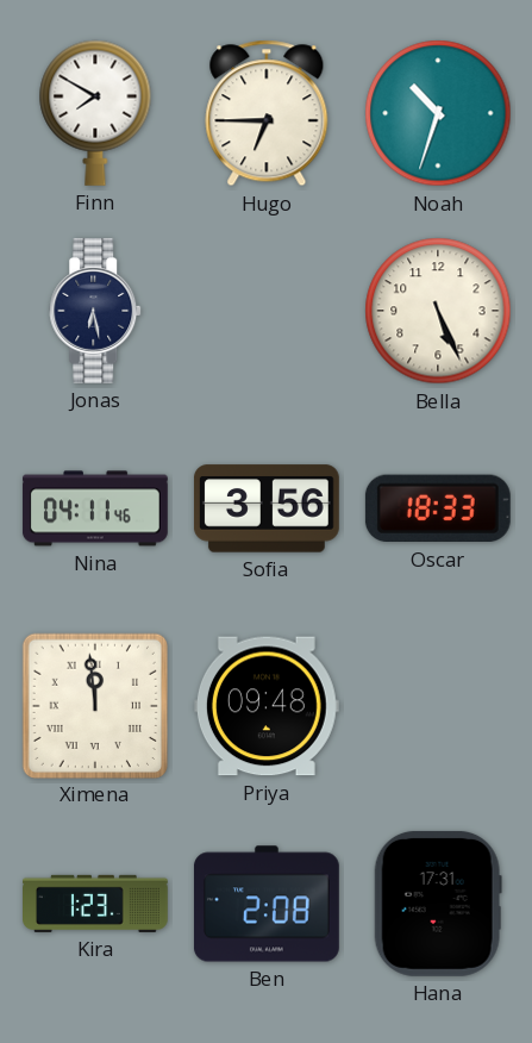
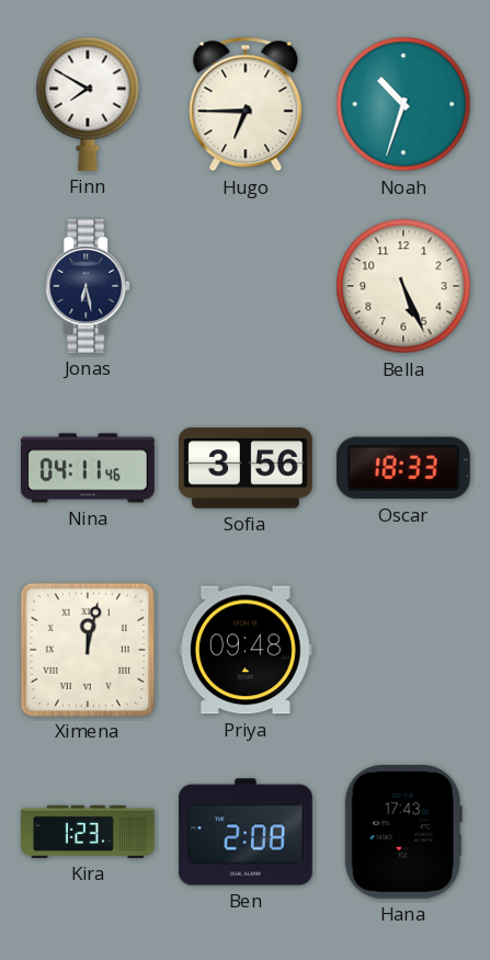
Ximena: 11:59 -> 12:02
Hana: 17:31 -> 17:43
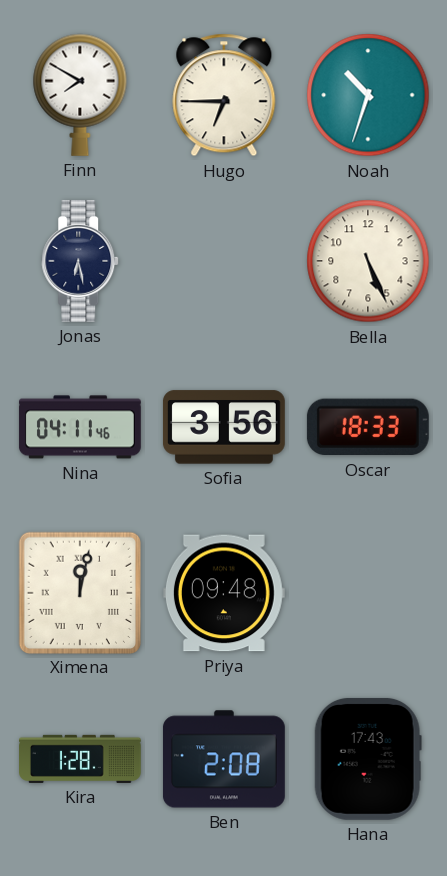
Kira: 1:23 -> 1:28
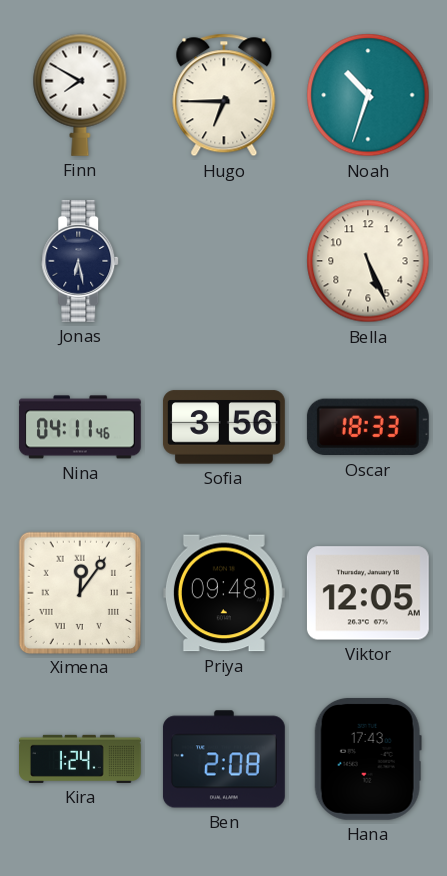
Ximena: 12:02 -> 12:06
Viktor: none -> 12:05
Kira: 1:28 -> 1:24
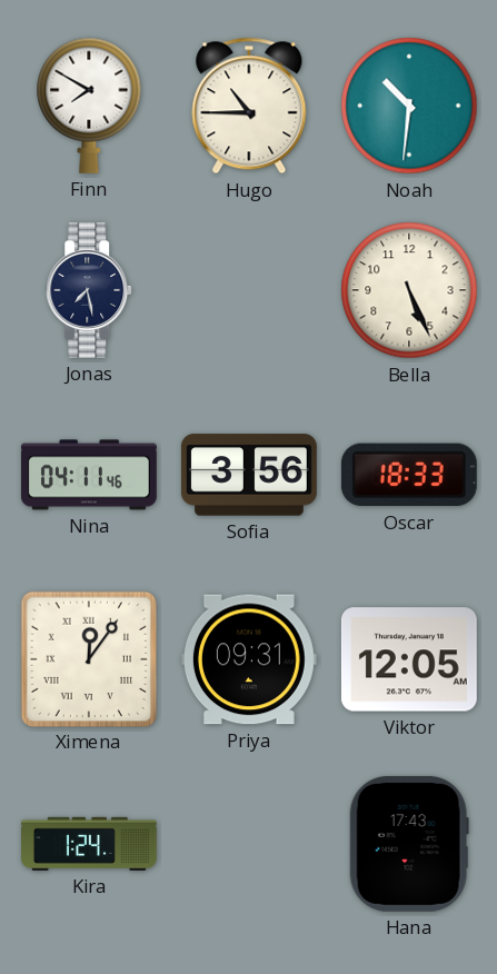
Hugo: 6:45 -> 10:45
Noah: 10:33 -> 10:31
Jonas: 6:28 -> 7:28
Priya: 09:48 -> 09:31
Ben: 2:08 -> none
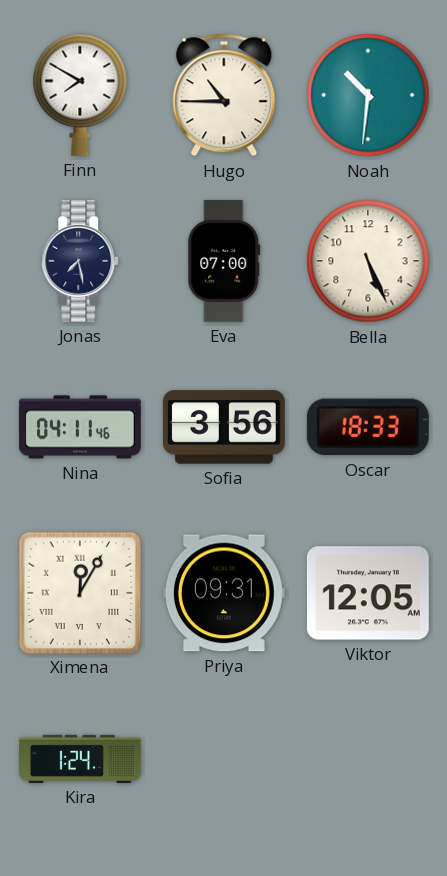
Eva: none -> 07:00
Ximena: 12:06 -> 12:05
Hana: 17:43 -> none
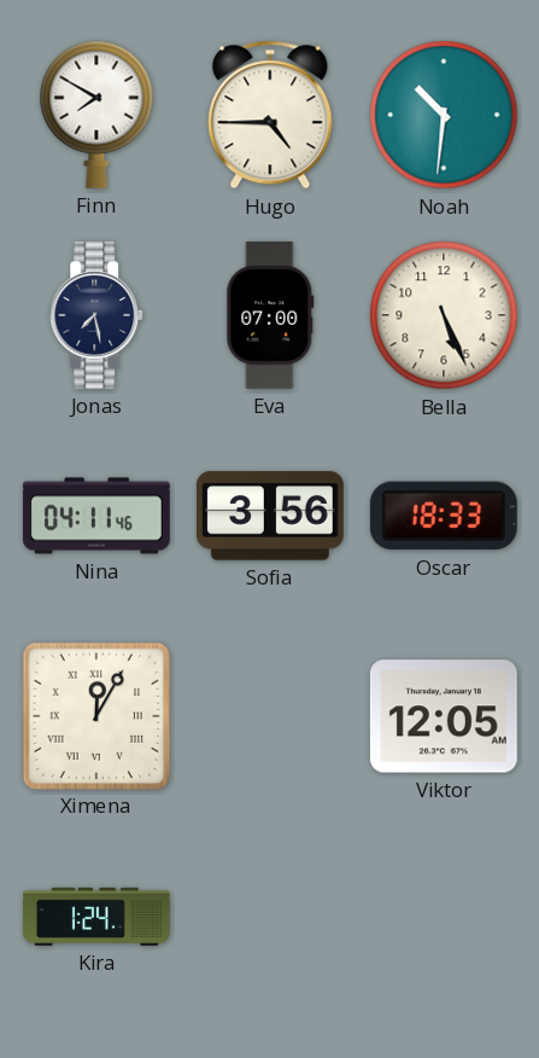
Hugo: 10:45 -> 4:45
Priya: 09:31 -> none
